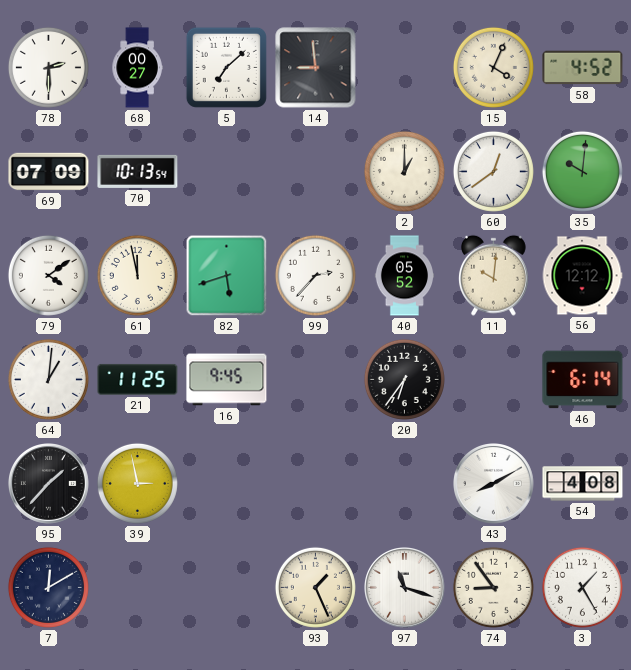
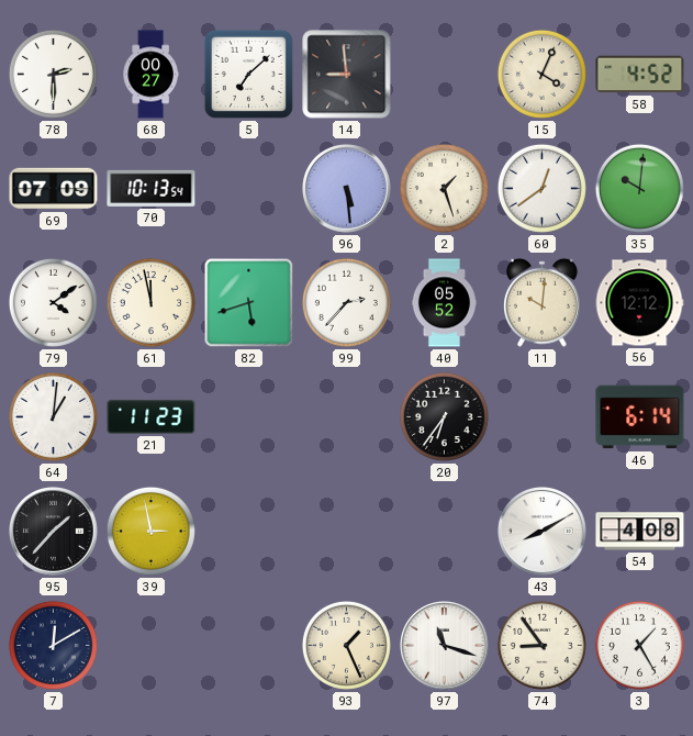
96: none -> 5:29
2: 1:00 -> 1:27
21: 11:25 -> 11:23
16: 9:45 -> none
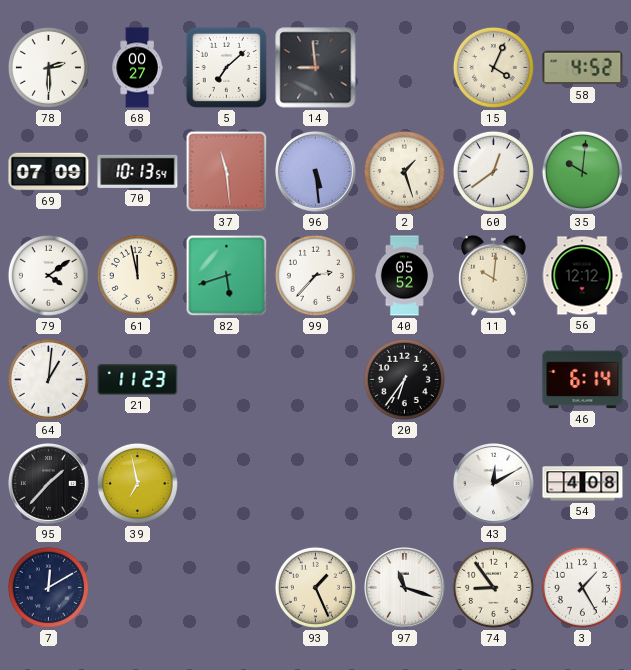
37: none -> 11:29
39: 2:58 -> 6:58
43: 8:10 -> 12:10
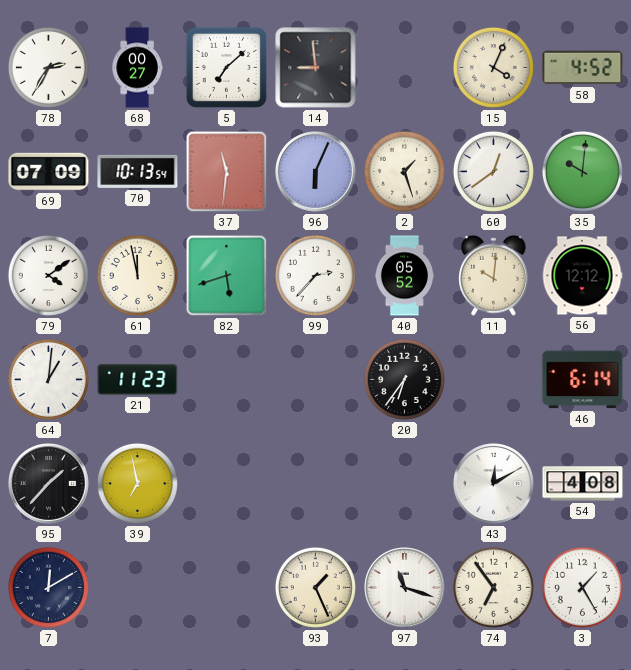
78: 2:30 -> 2:35
37: 11:29 -> 11:31
96: 5:29 -> 6:04
74: 8:54 -> 6:54
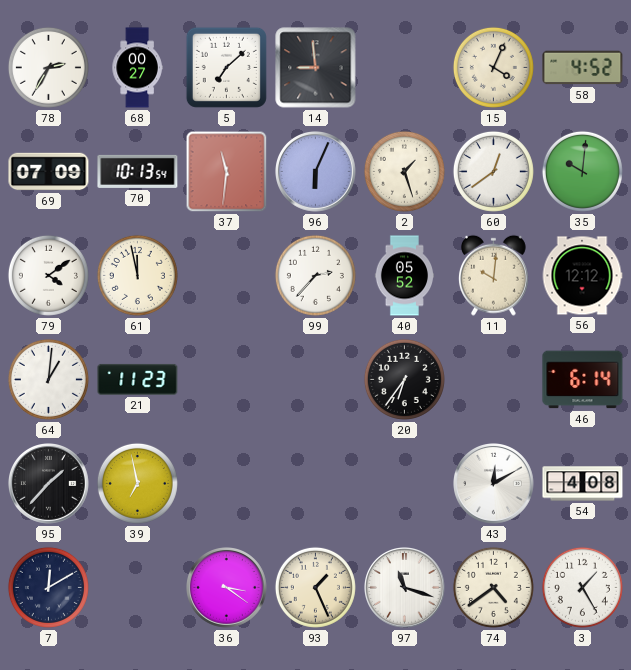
82: 5:42 -> none
36: none -> 3:21
74: 6:54 -> 4:39
